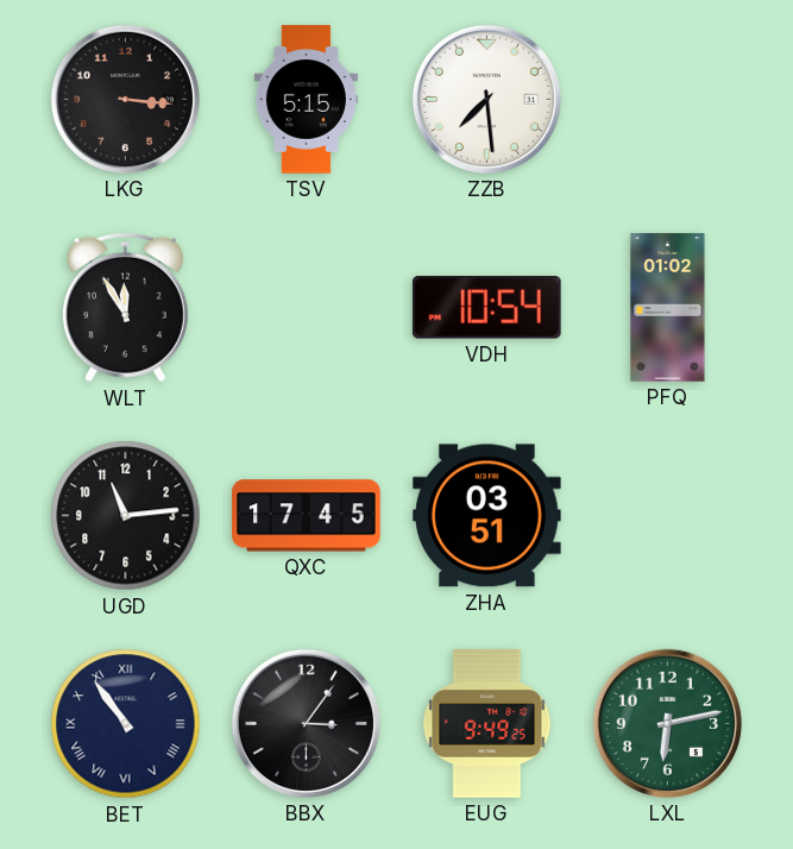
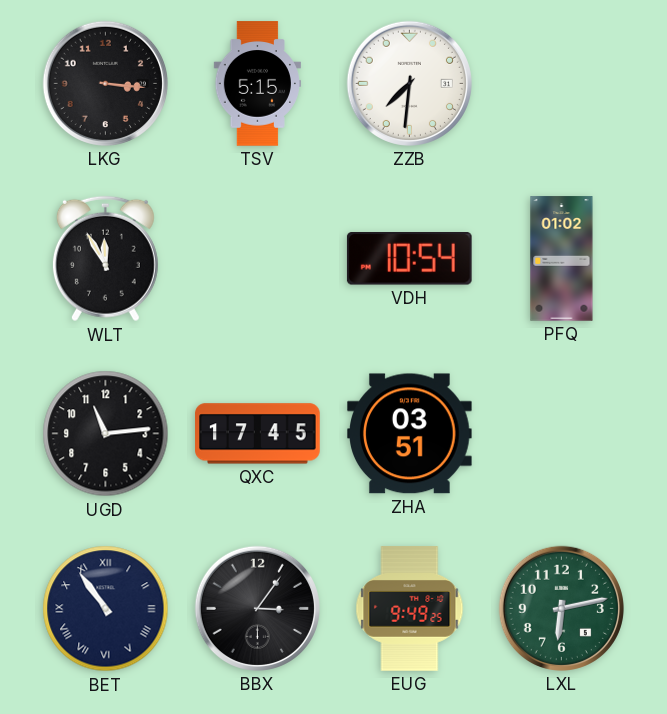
ZZB: 7:29 -> 7:31
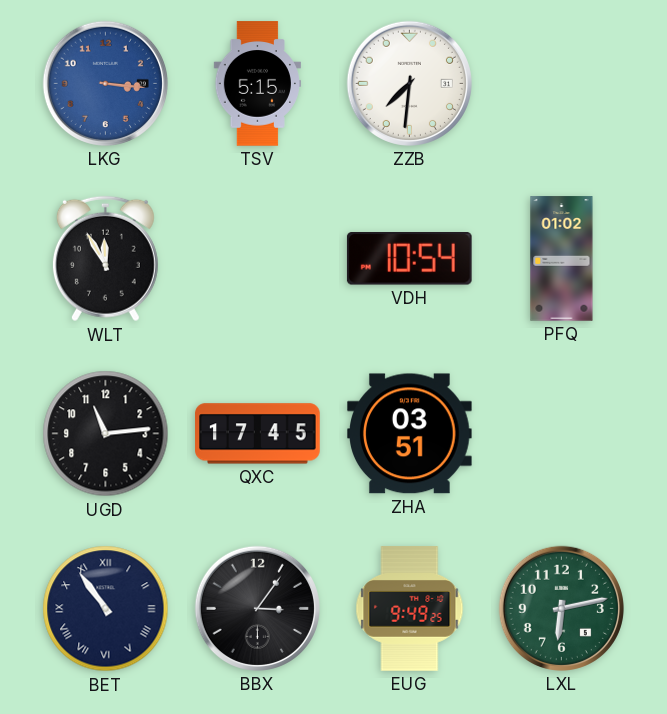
LKG dial: black -> blue
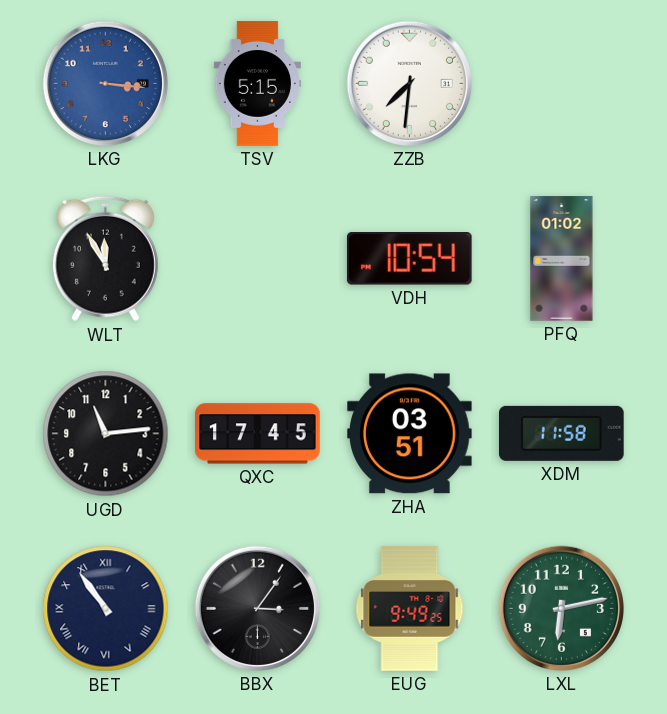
XDM: none -> 11:58
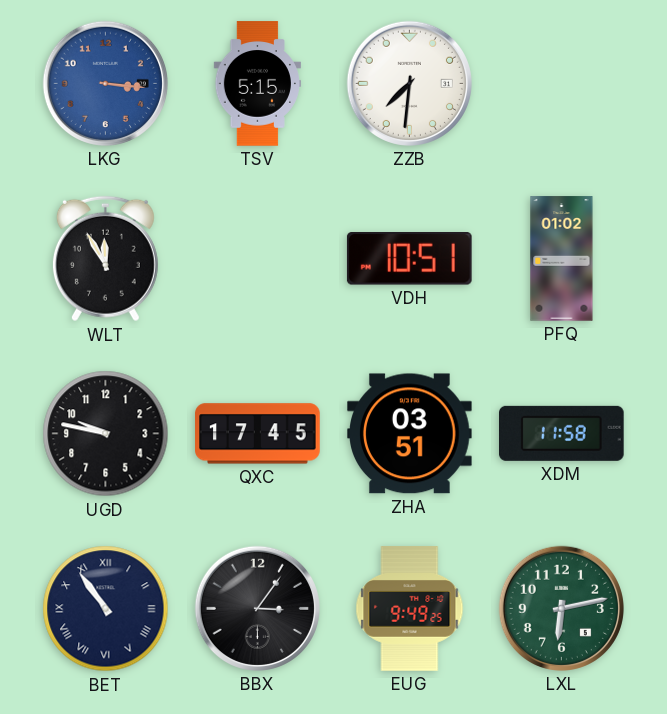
VDH: 10:54 -> 10:51
UGD: 11:14 -> 9:47
